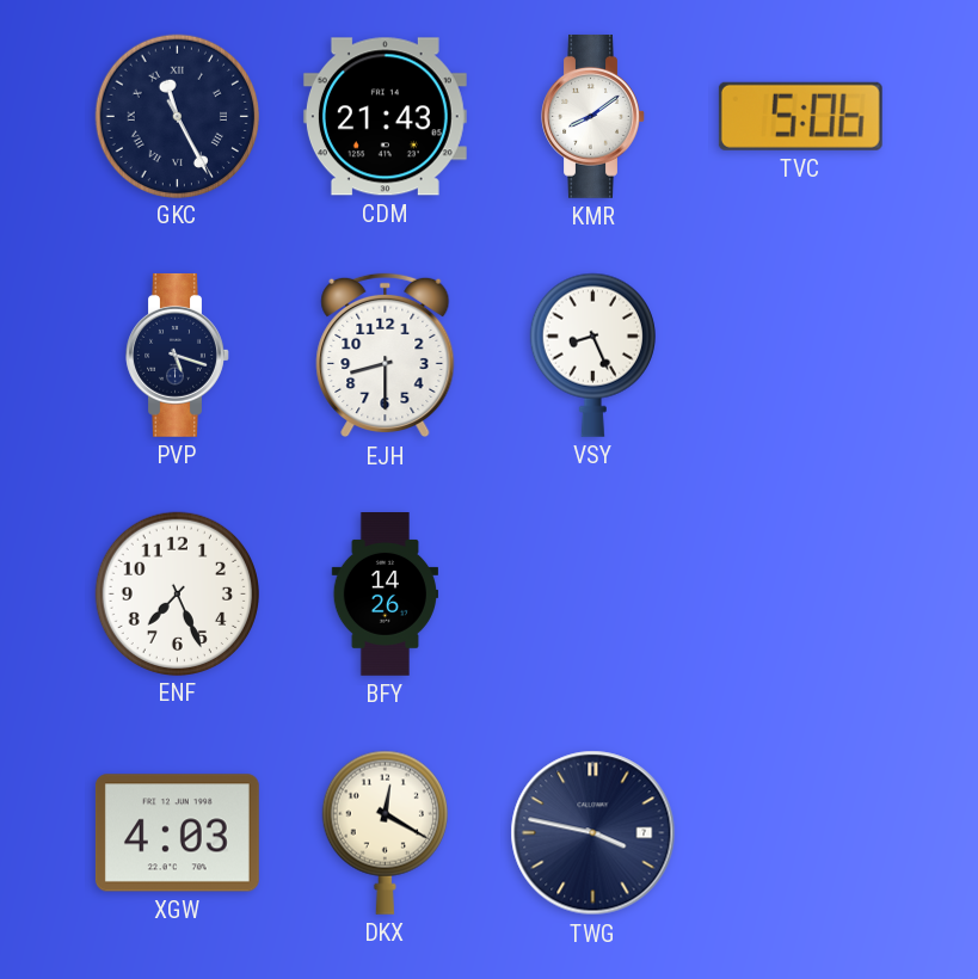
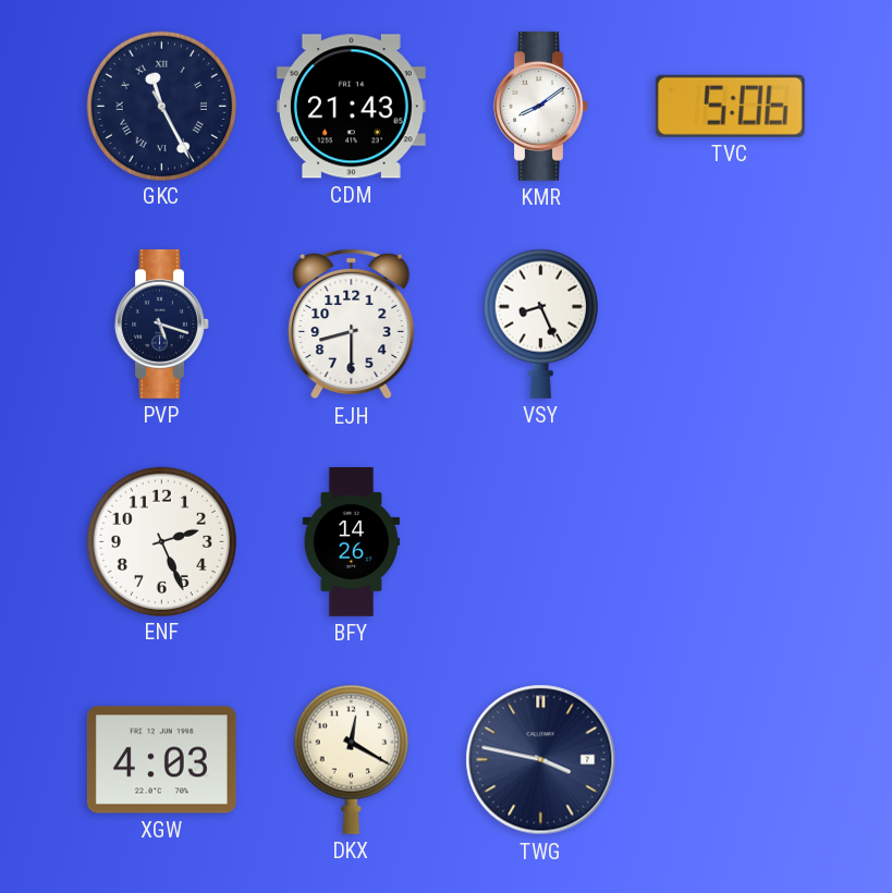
ENF: 7:26 -> 2:26
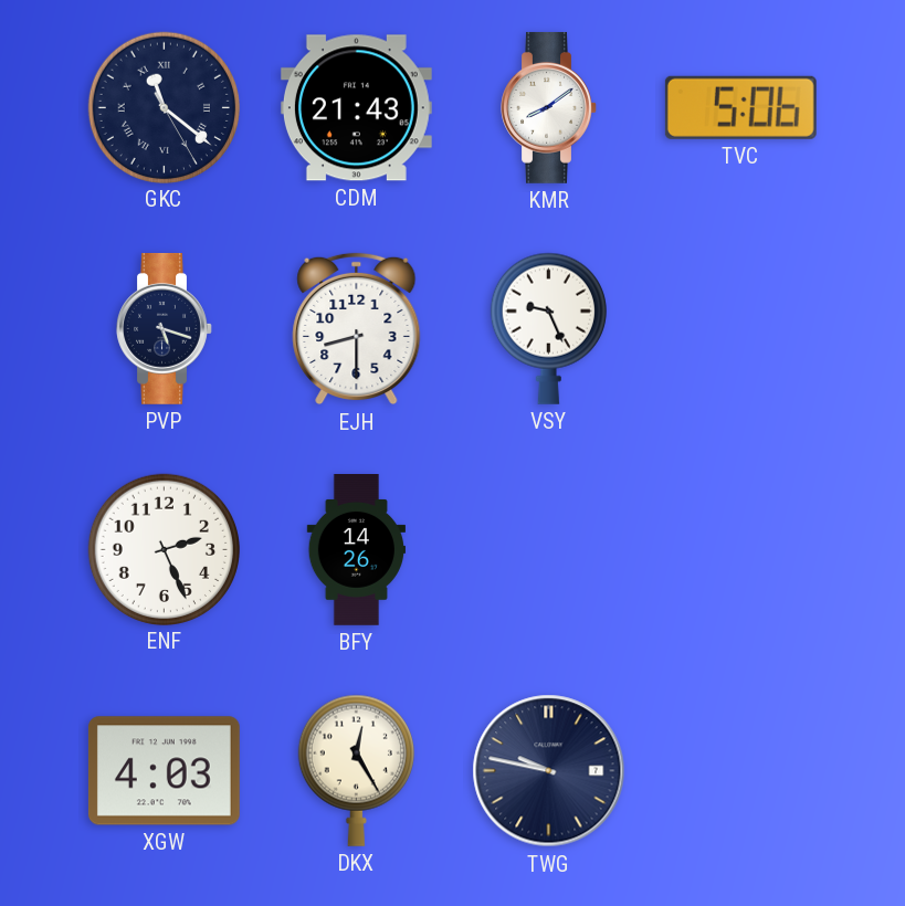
GKC: 11:25 -> 11:21
VSY: 8:26 -> 9:26
DKX: 12:20 -> 12:25
TWG: 3:47 -> 9:47
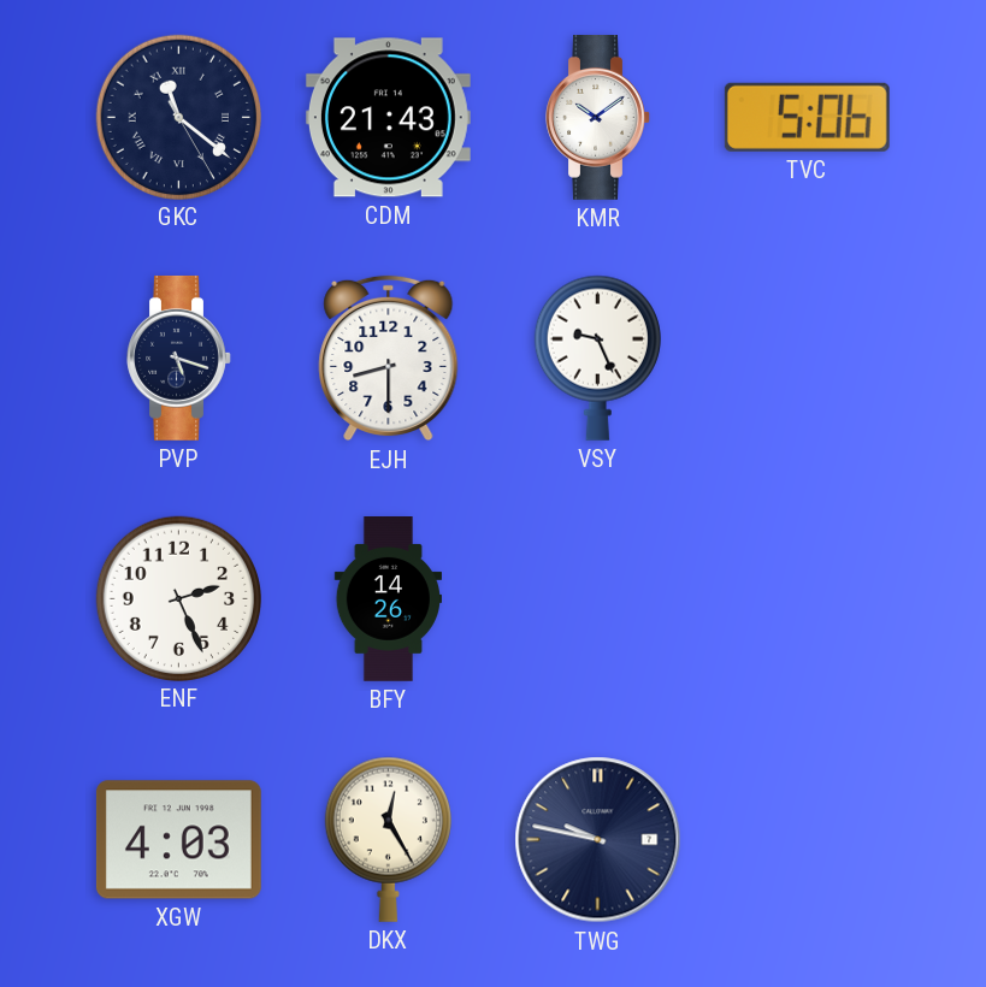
KMR: 8:09 -> 10:09
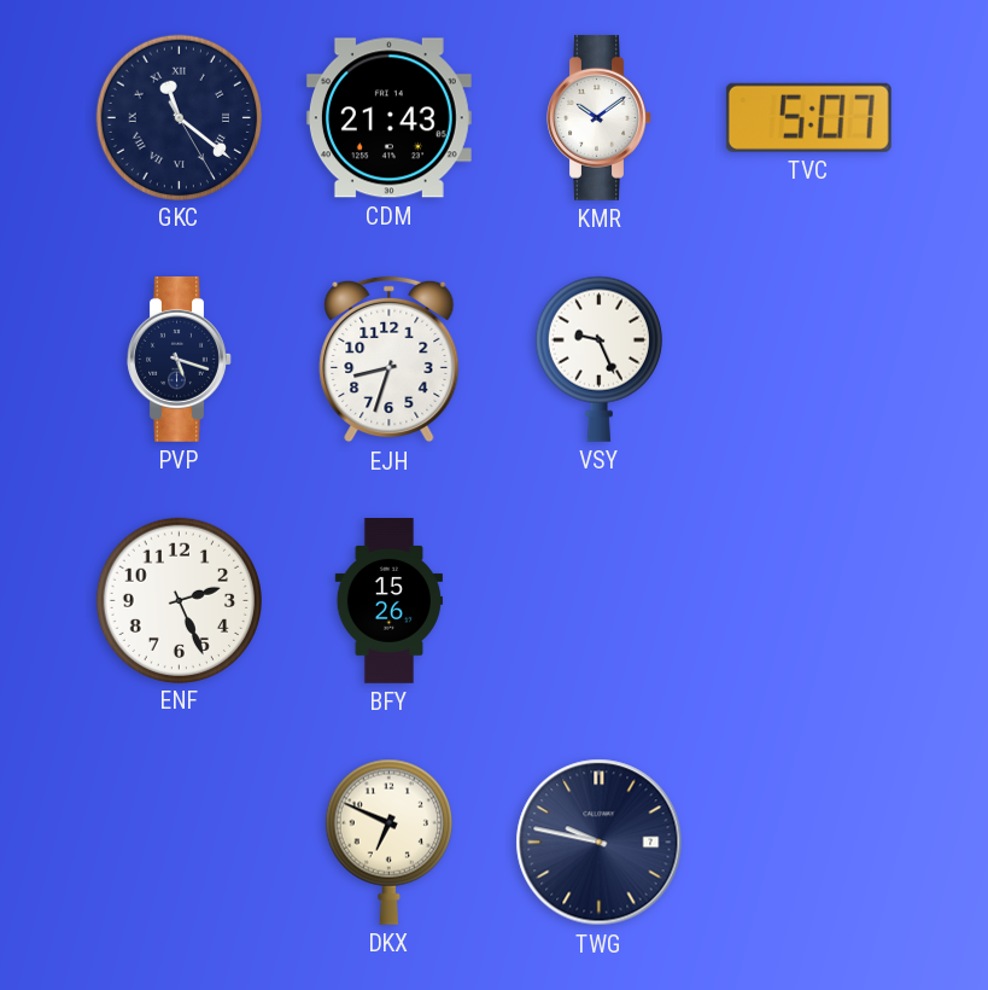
TVC: 5:06 -> 5:07
EJH: 8:30 -> 8:33
BFY: 14:26 -> 15:26
XGW: 4:03 -> none
DKX: 12:25 -> 6:49
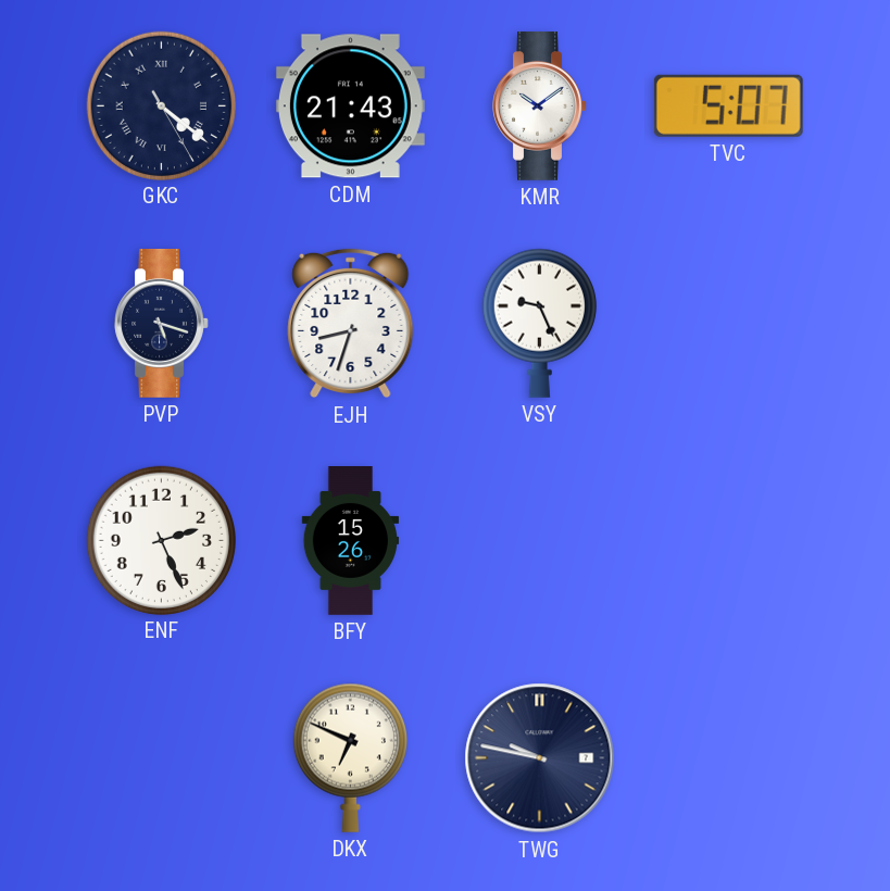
GKC: 11:21 -> 4:21
